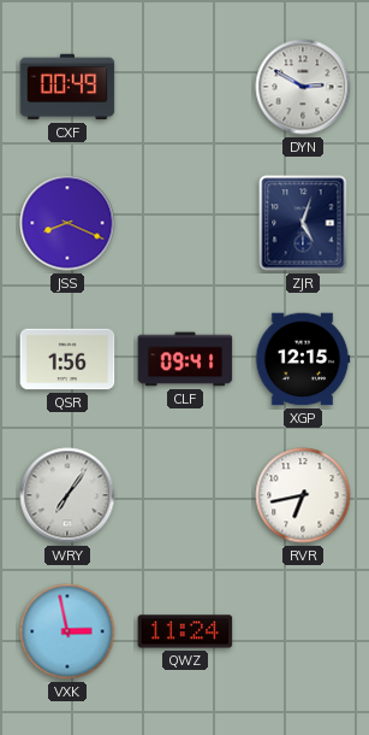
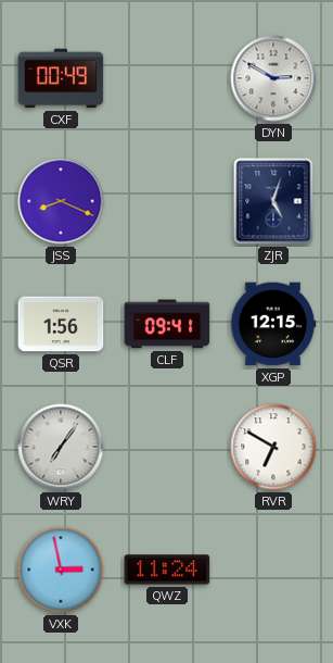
RVR: 6:43 -> 6:50
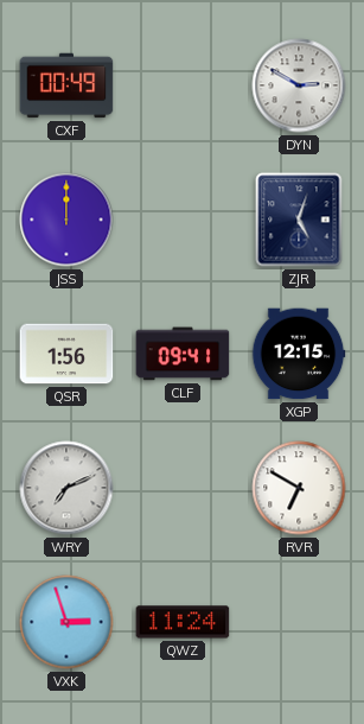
JSS: 8:19 -> 12:00
WRY: 7:06 -> 7:11
VXK: 2:58 -> 2:57
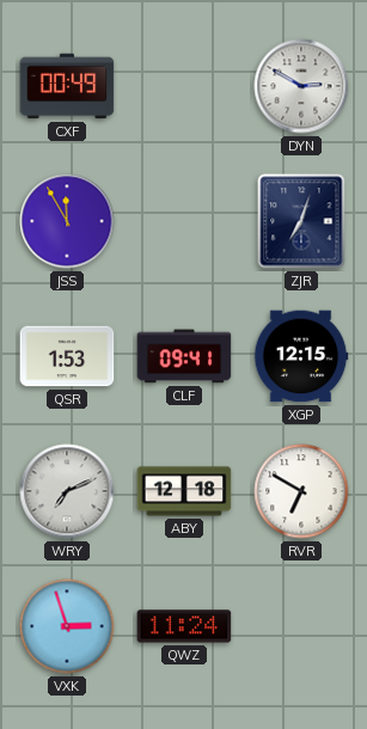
JSS: 12:00 -> 11:55
ZJR: 5:03 -> 7:03
QSR: 1:56 -> 1:53
ABY: none -> 12:18
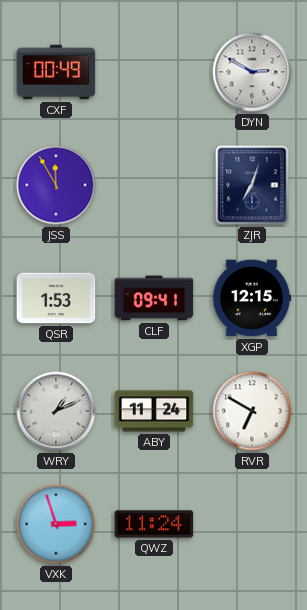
WRY: 7:11 -> 1:11
ABY: 12:18 -> 11:24
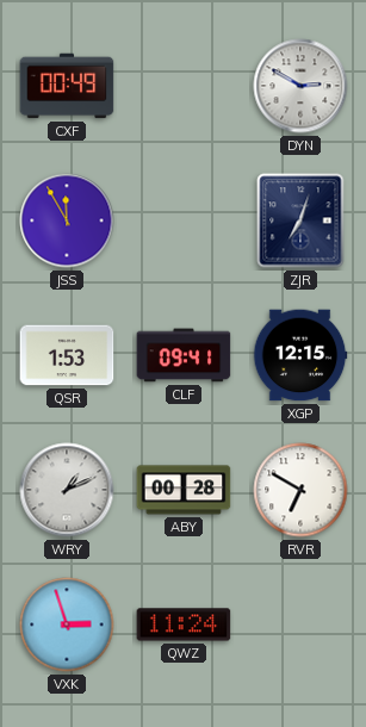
ABY: 11:24 -> 00:28
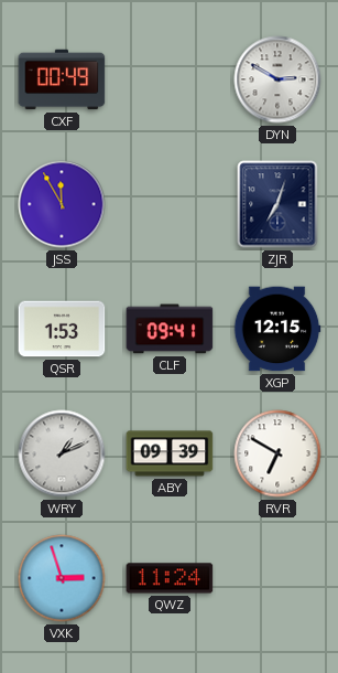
ABY: 00:28 -> 09:39
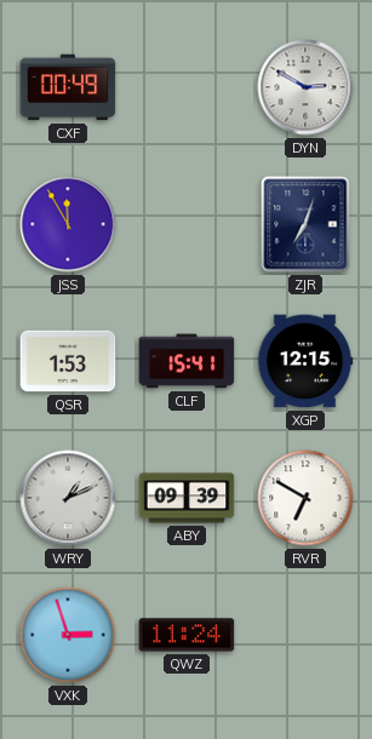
CLF: 09:41 -> 15:41
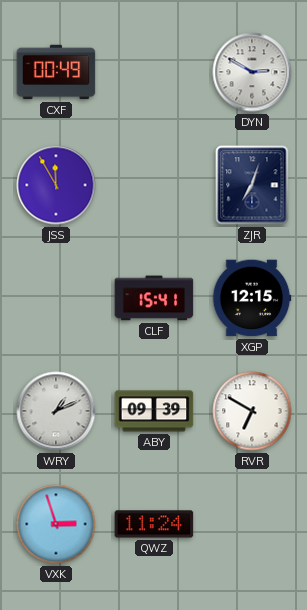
QSR: 1:53 -> none
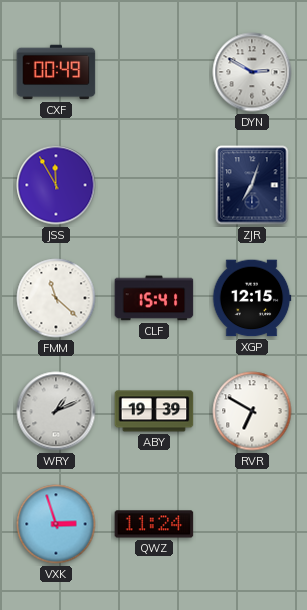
FMM: none -> 11:22
ABY: 09:39 -> 19:39
